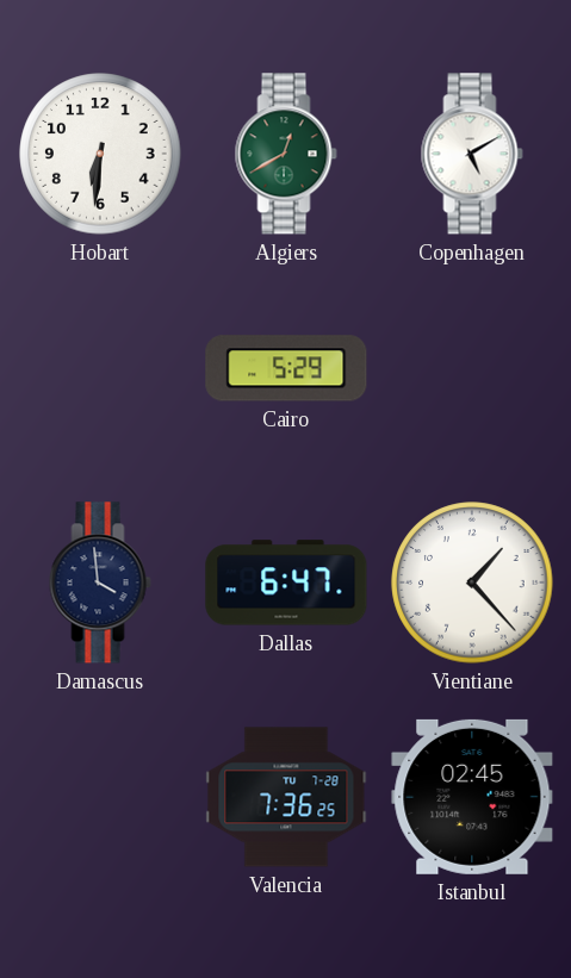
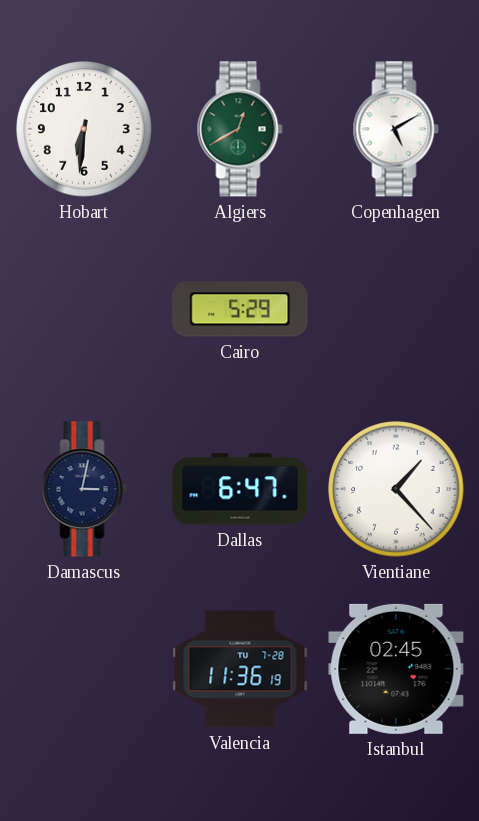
Damascus: 3:59 -> 3:02
Valencia: 7:36 -> 11:36
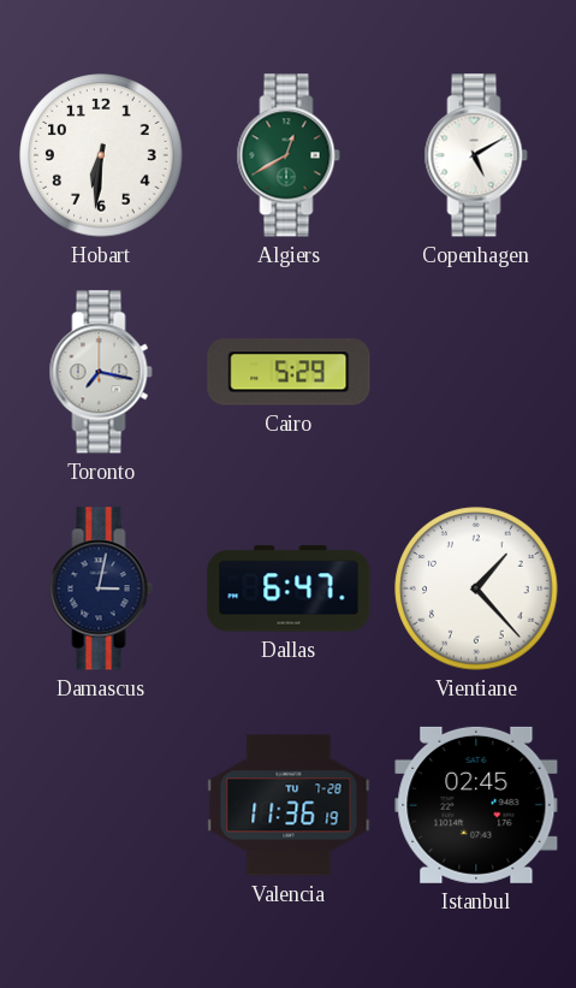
Toronto: none -> 7:17
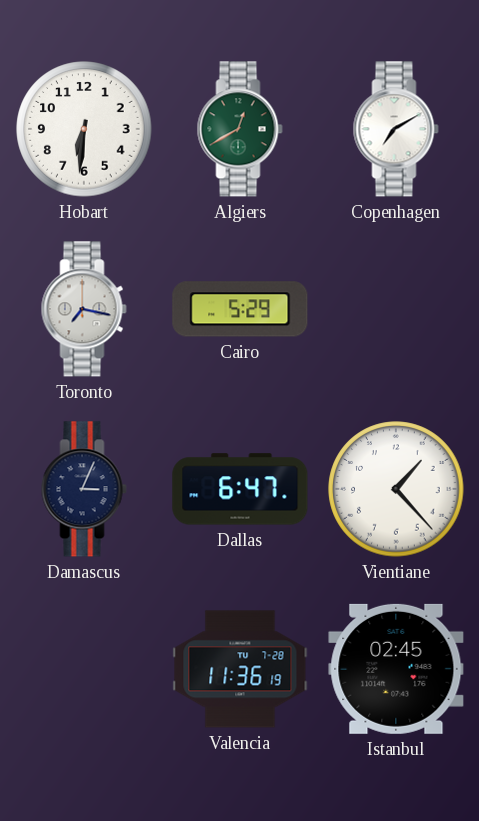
Copenhagen: 5:10 -> 7:10
Damascus: 3:02 -> 3:04
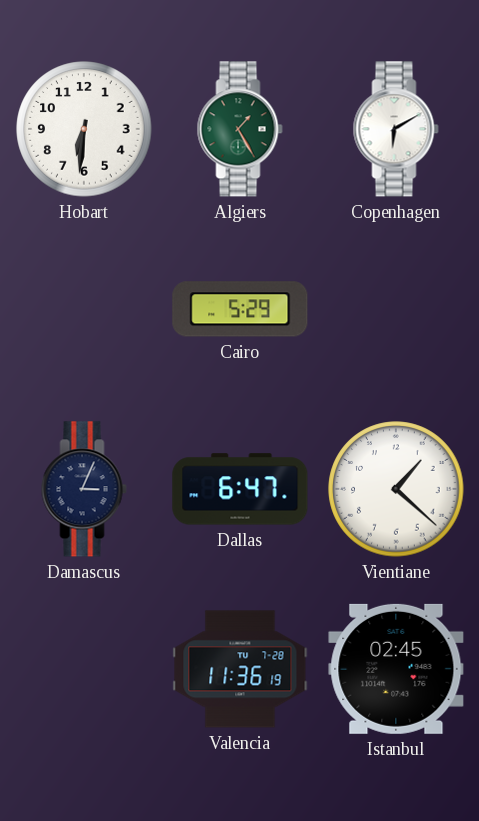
Algiers: 12:40 -> 1:25
Copenhagen: 7:10 -> 6:10
Toronto: 7:17 -> none
Vientiane: 1:23 -> 1:22
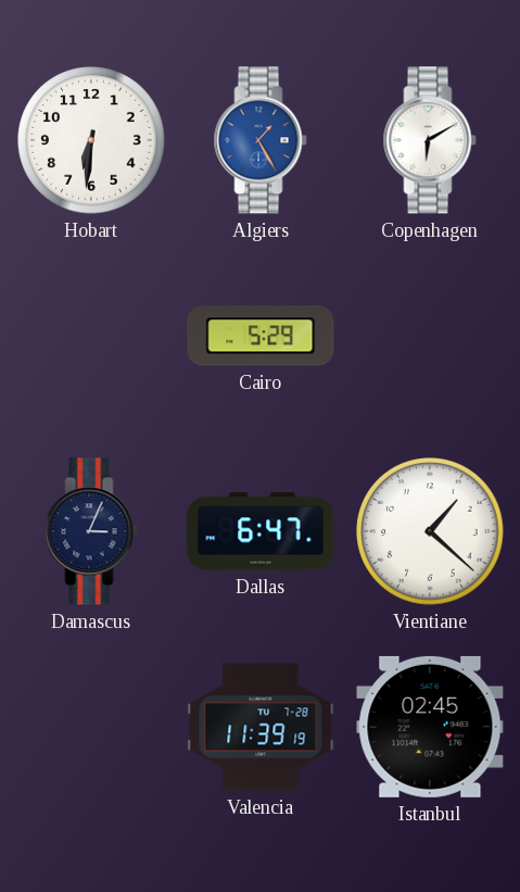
Algiers dial: green -> blue
Valencia: 11:36 -> 11:39
